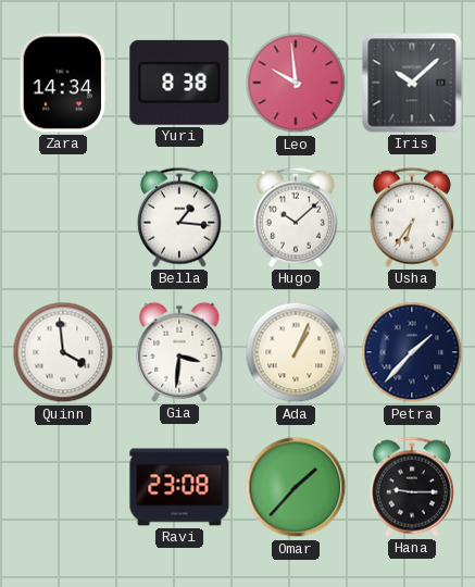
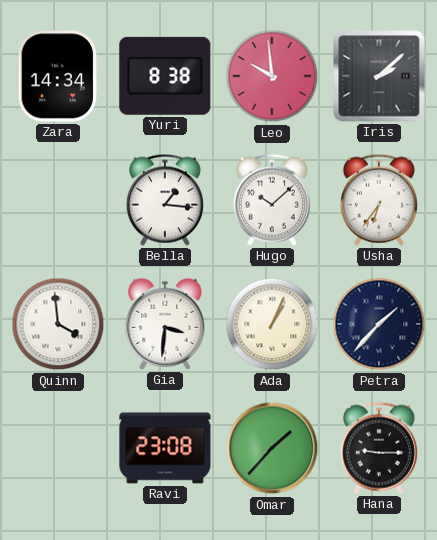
Iris: 10:08 -> 2:08
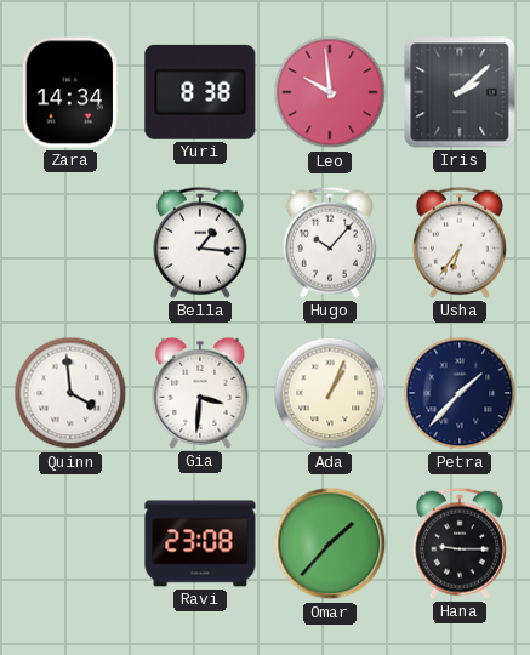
Hugo: 10:08 -> 10:07
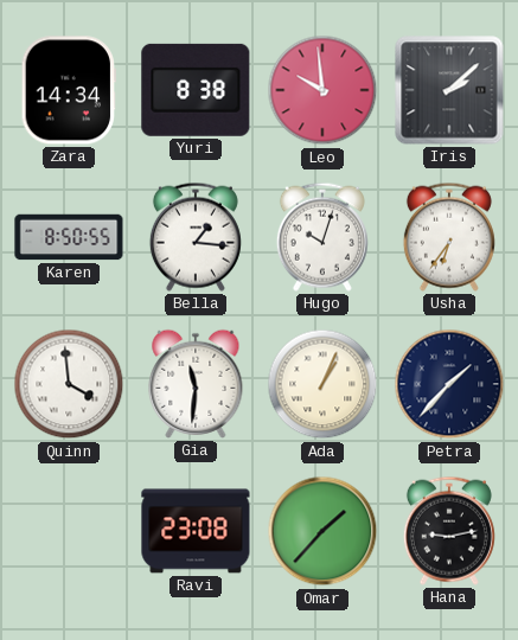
Karen: none -> 8:50
Hugo: 10:07 -> 10:03
Gia: 3:31 -> 11:31
Hana: 9:15 -> 9:13
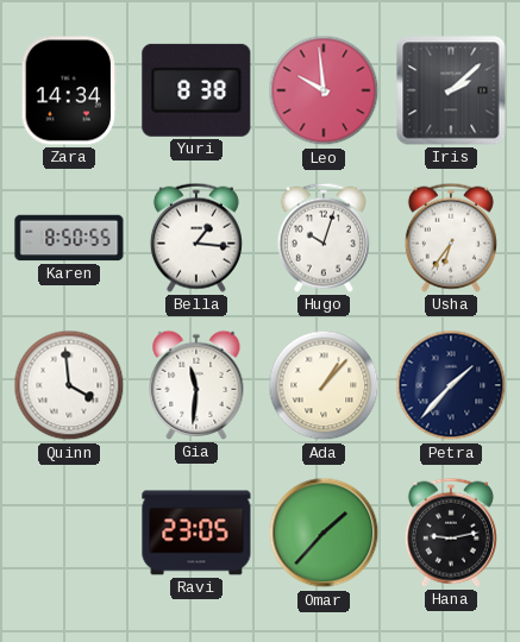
Ada: 1:04 -> 1:07
Ravi: 23:08 -> 23:05
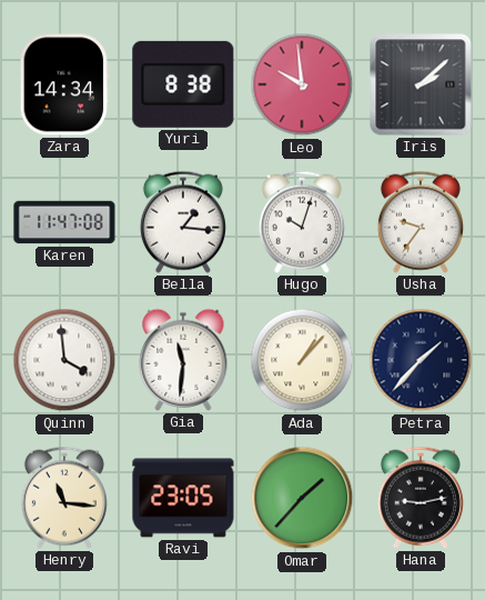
Karen: 8:50 -> 11:47
Usha: 6:36 -> 9:36
Henry: none -> 11:16
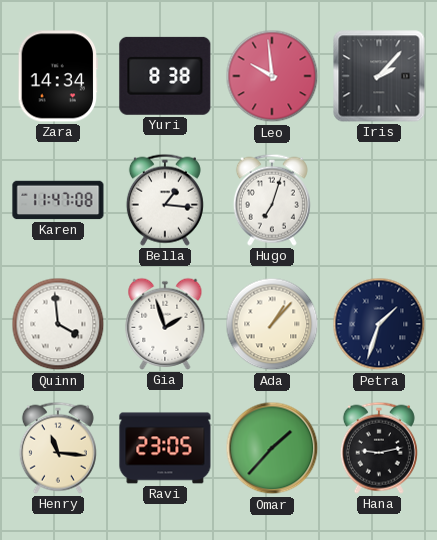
Iris: 2:08 -> 2:07
Hugo: 10:03 -> 7:03
Usha: 9:36 -> none
Gia: 11:31 -> 1:57
Petra: 1:37 -> 1:33
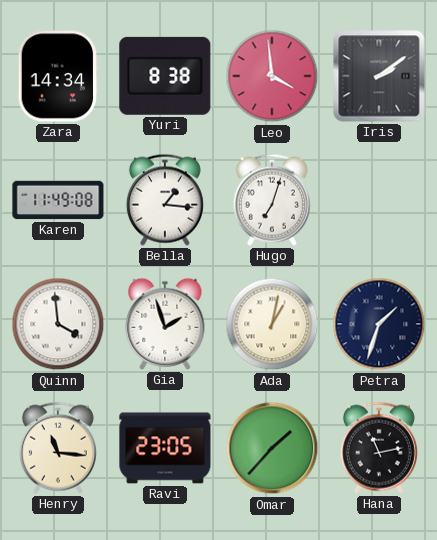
Leo: 9:59 -> 3:59
Iris: 2:07 -> 2:09
Karen: 11:47 -> 11:49
Ada: 1:07 -> 1:02
Hana: 9:13 -> 11:13
